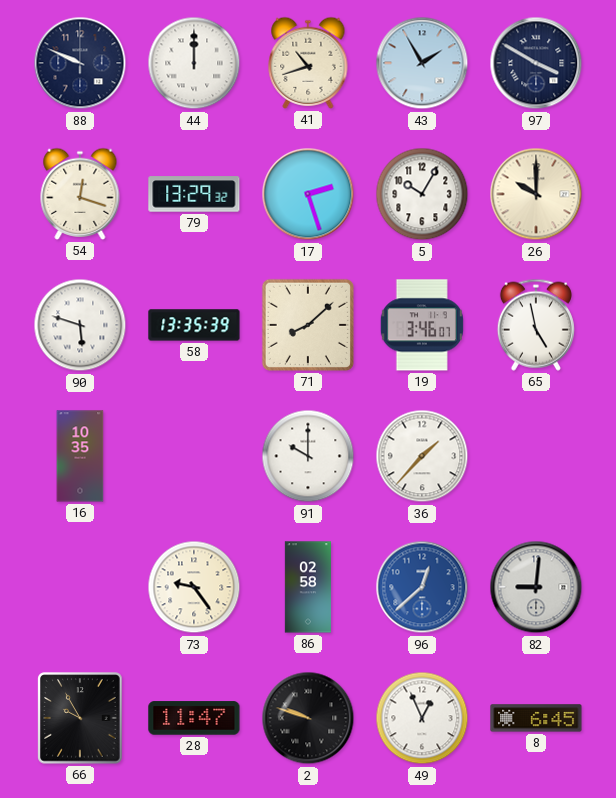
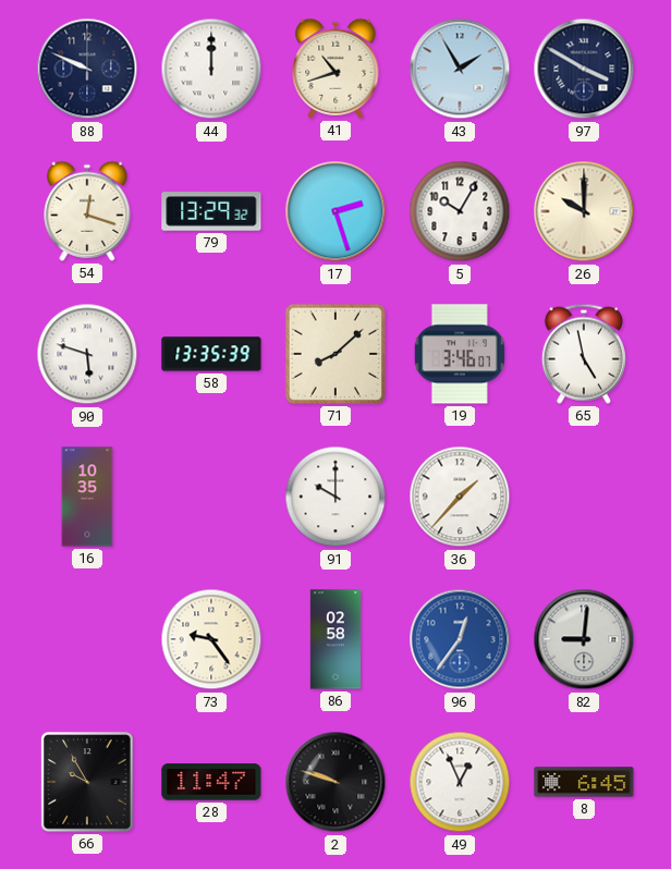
96: 12:38 -> 12:36
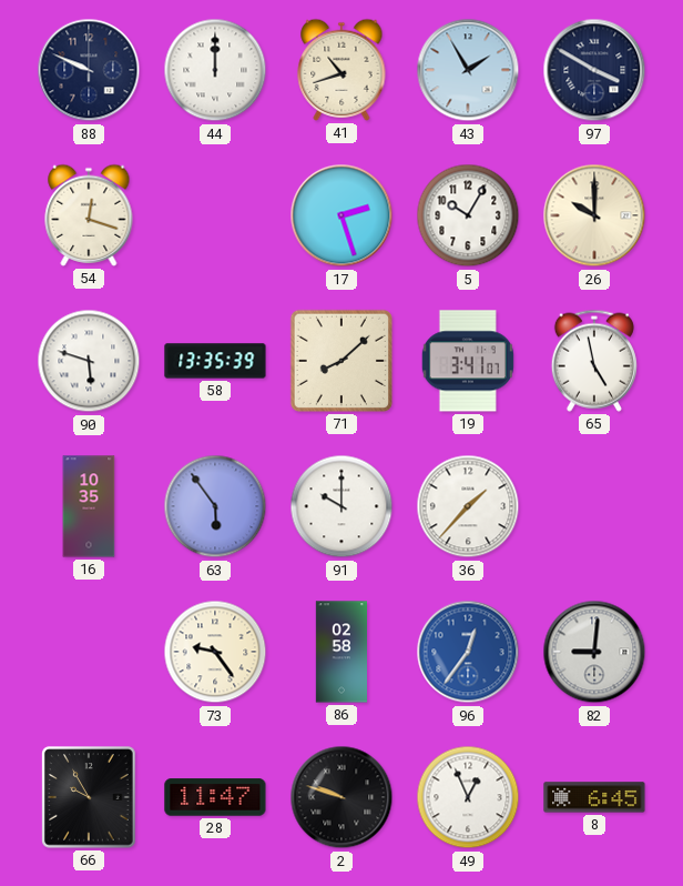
79: 13:29 -> none
19: 3:46 -> 3:41
63: none -> 5:54
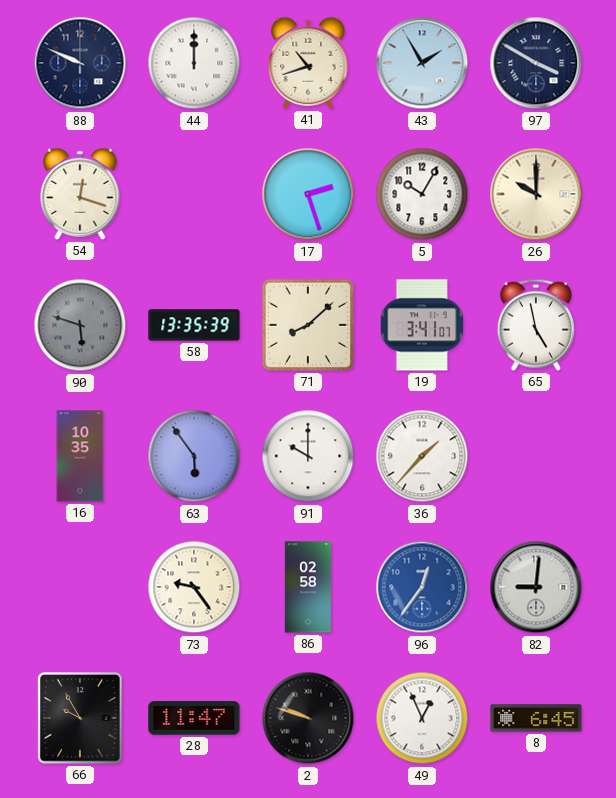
90 dial: white -> grey
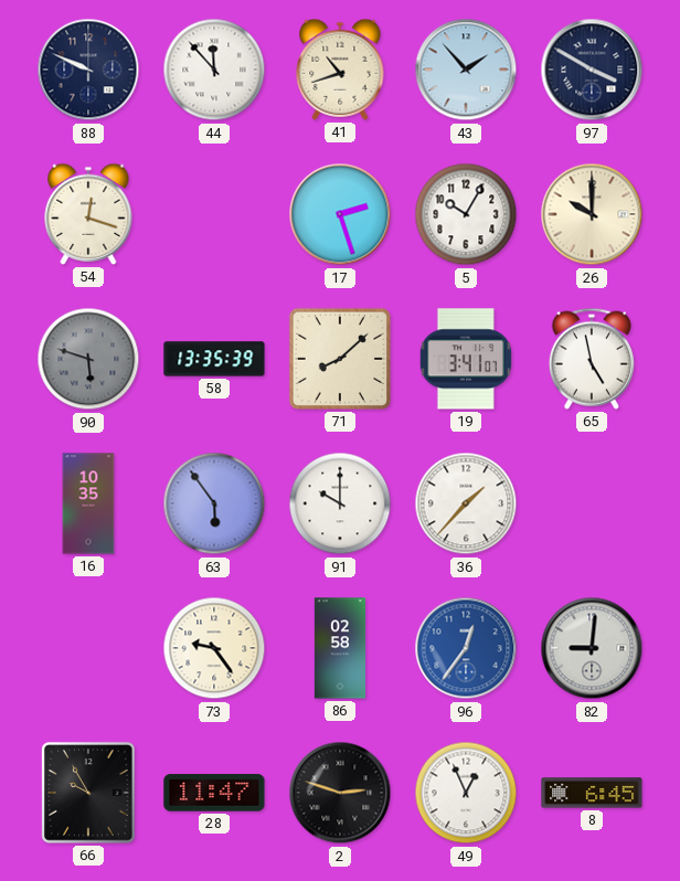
44: 12:00 -> 11:53
43: 1:55 -> 1:53
2: 9:48 -> 2:48
